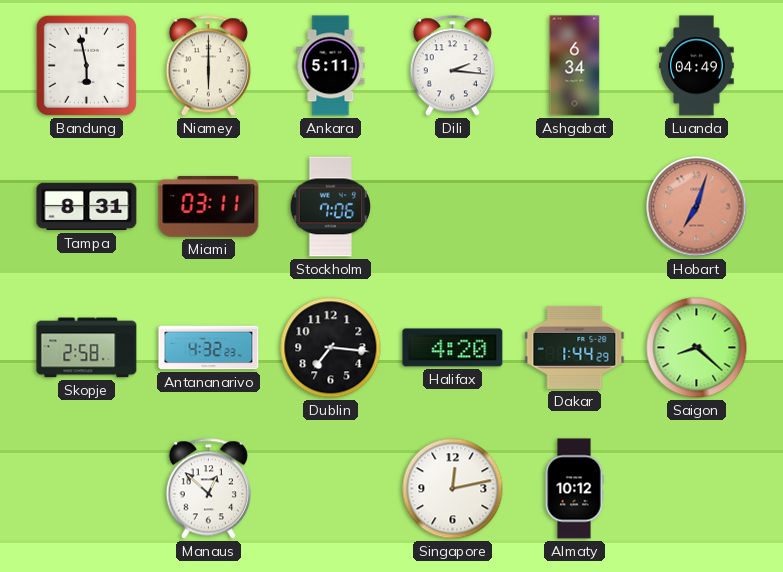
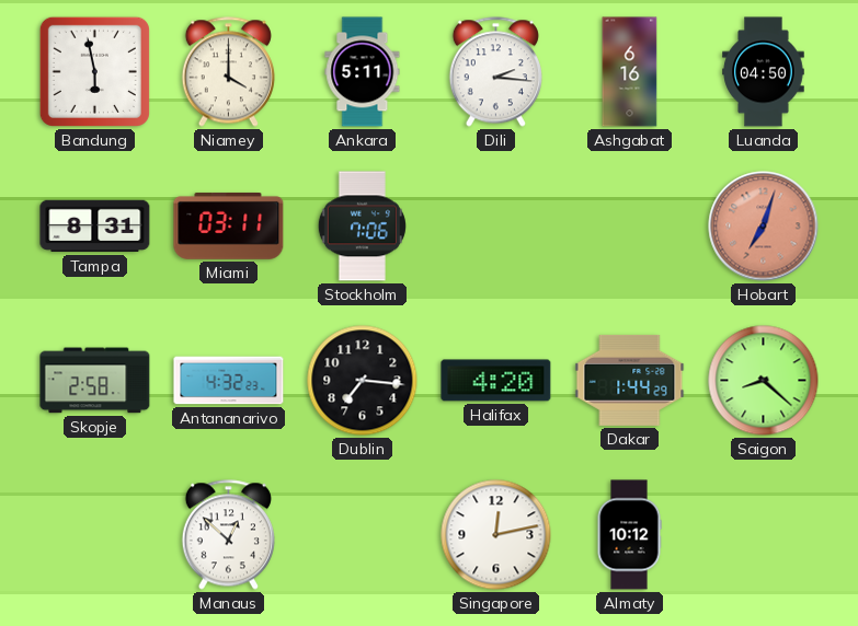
Niamey: 6:00 -> 4:00
Ashgabat: 6:34 -> 6:16
Luanda: 04:49 -> 04:50
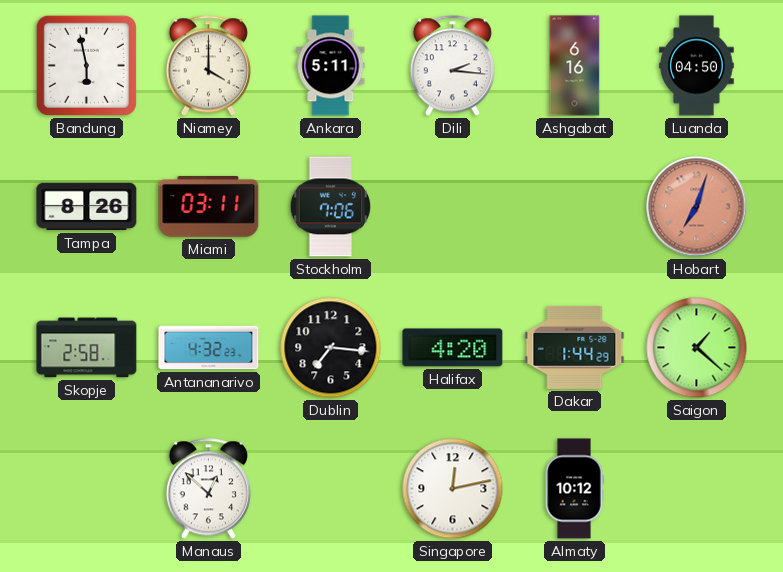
Tampa: 8:31 -> 8:26
Saigon: 8:22 -> 1:22
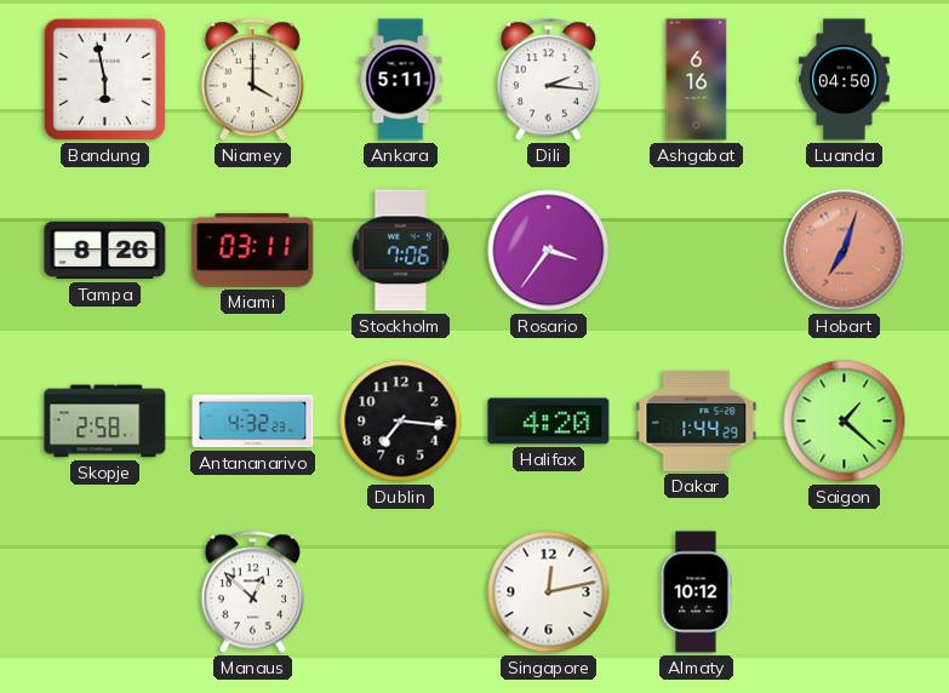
Rosario: none -> 3:36
